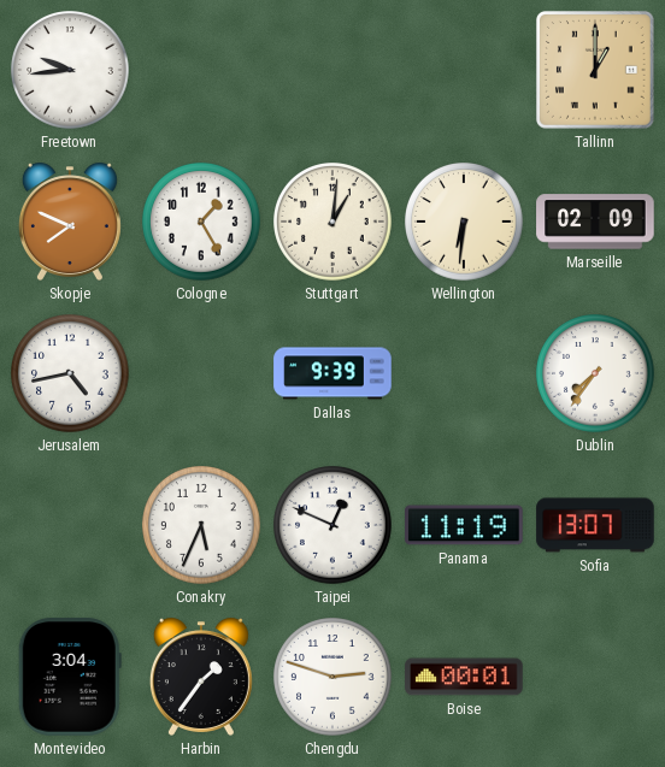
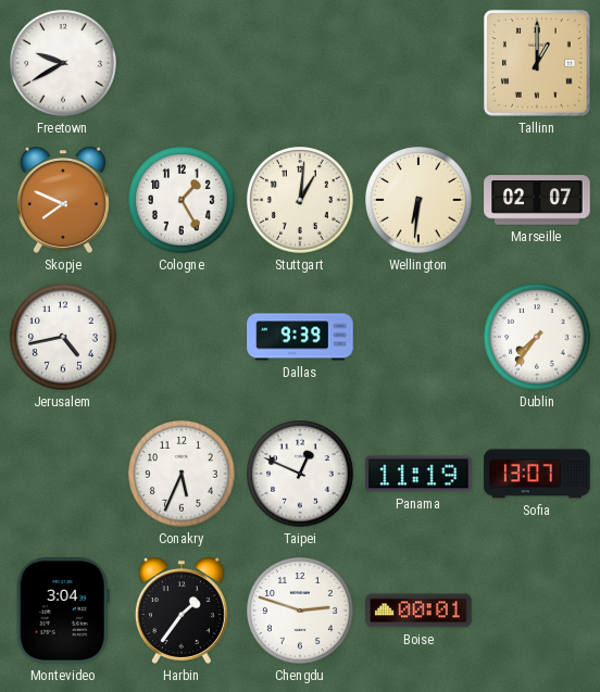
Freetown: 9:44 -> 9:40
Marseille: 02:09 -> 02:07
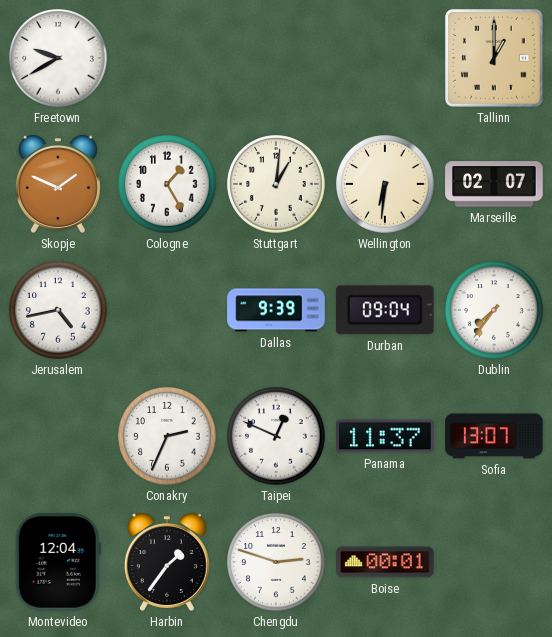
Skopje: 7:49 -> 1:49
Durban: none -> 09:04
Conakry: 5:34 -> 2:34
Panama: 11:19 -> 11:37
Montevideo: 3:04 -> 12:04
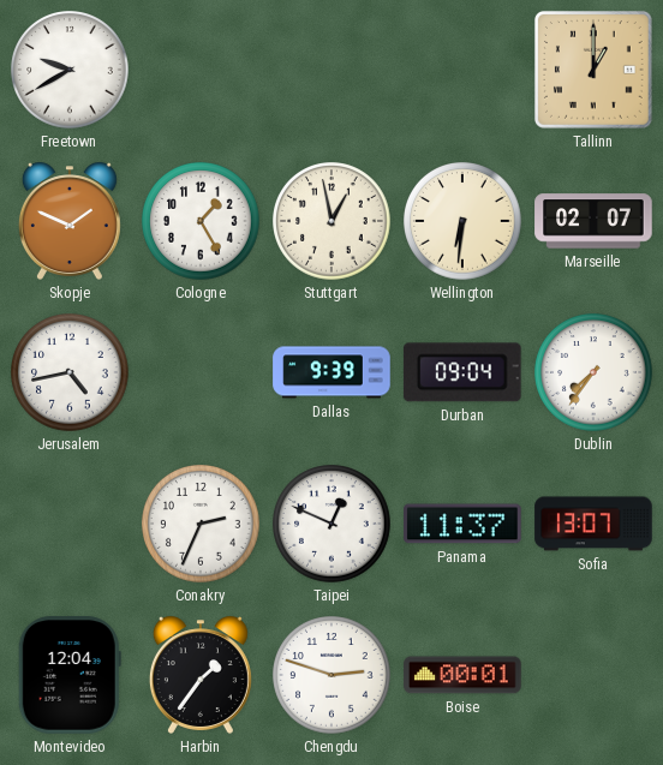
Stuttgart: 1:01 -> 12:58
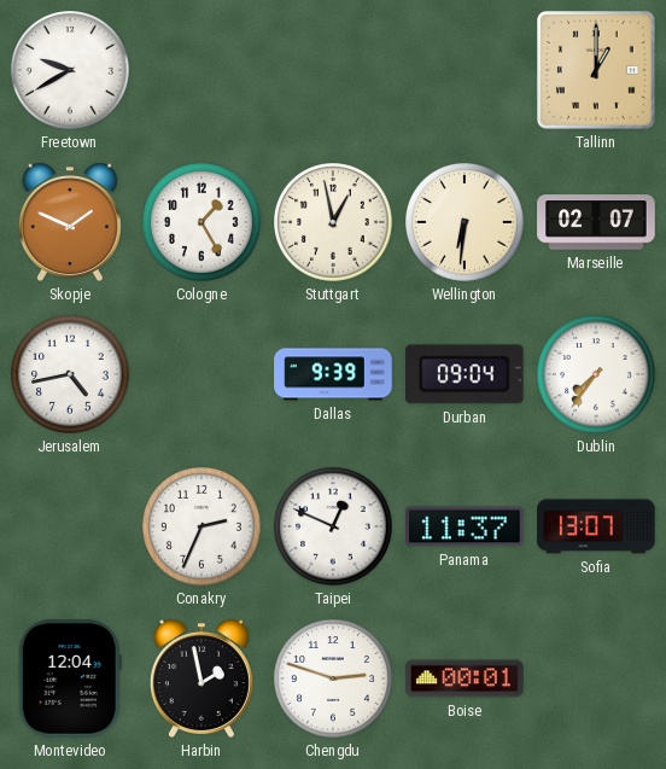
Harbin: 1:36 -> 1:58
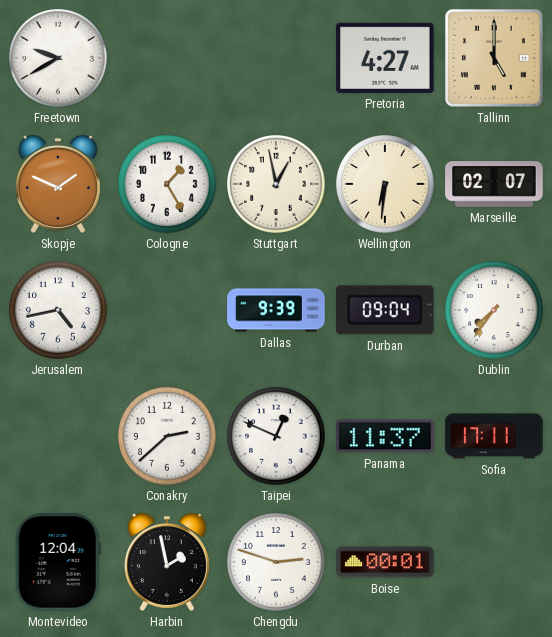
Pretoria: none -> 4:27
Tallinn: 1:00 -> 5:00
Conakry: 2:34 -> 2:38
Sofia: 13:07 -> 17:11
